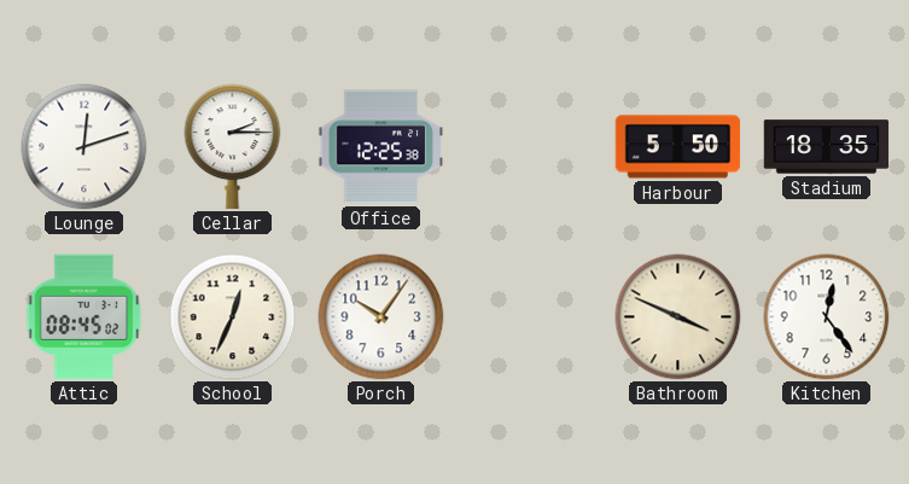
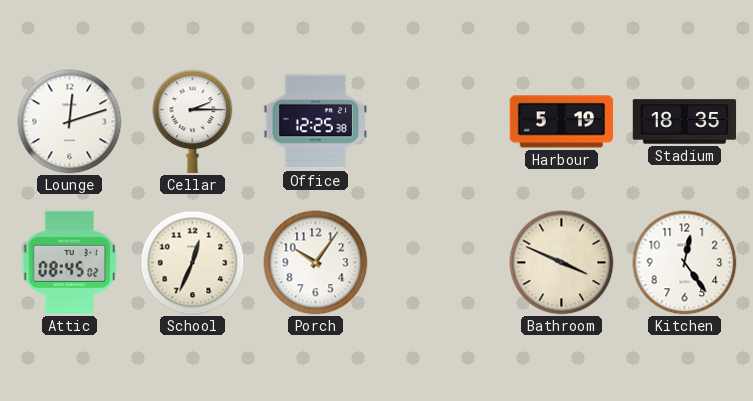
Harbour: 5:50 -> 5:19
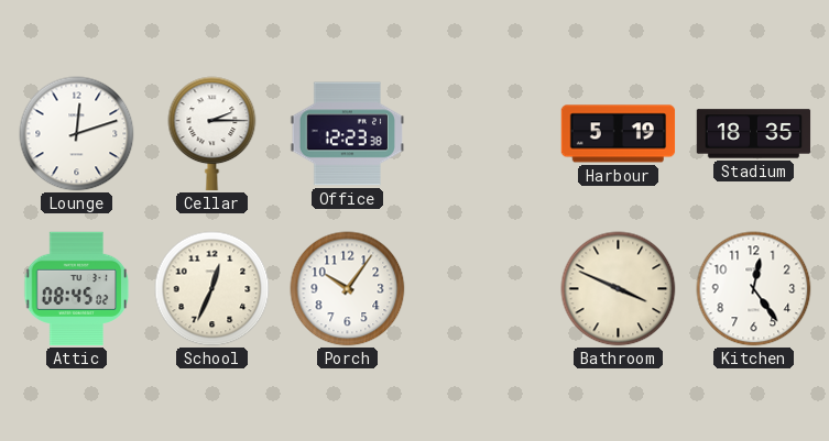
Office: 12:25 -> 12:23
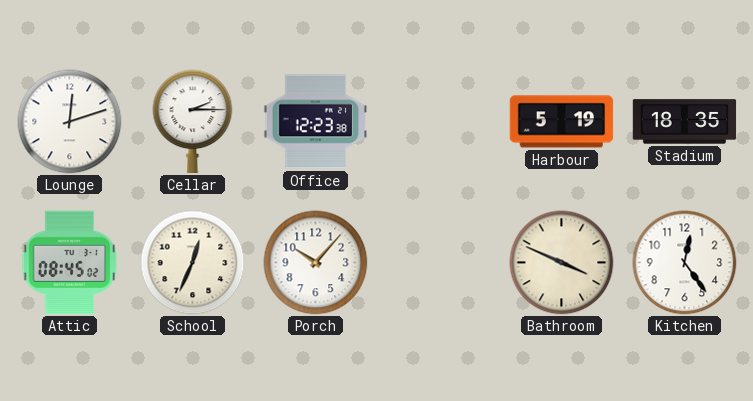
Porch: 10:06 -> 10:07
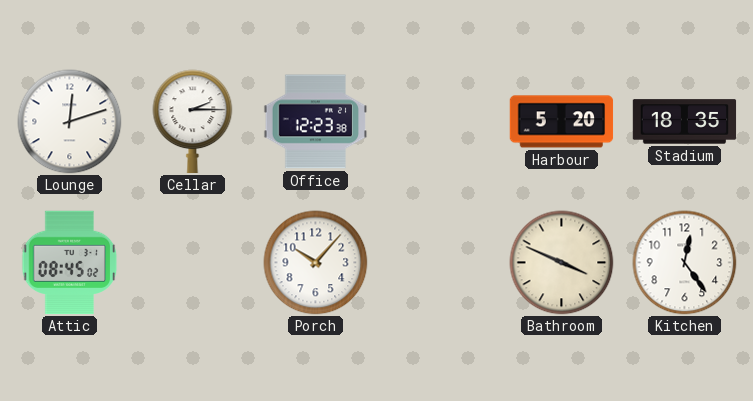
Harbour: 5:19 -> 5:20
School: 12:34 -> none
